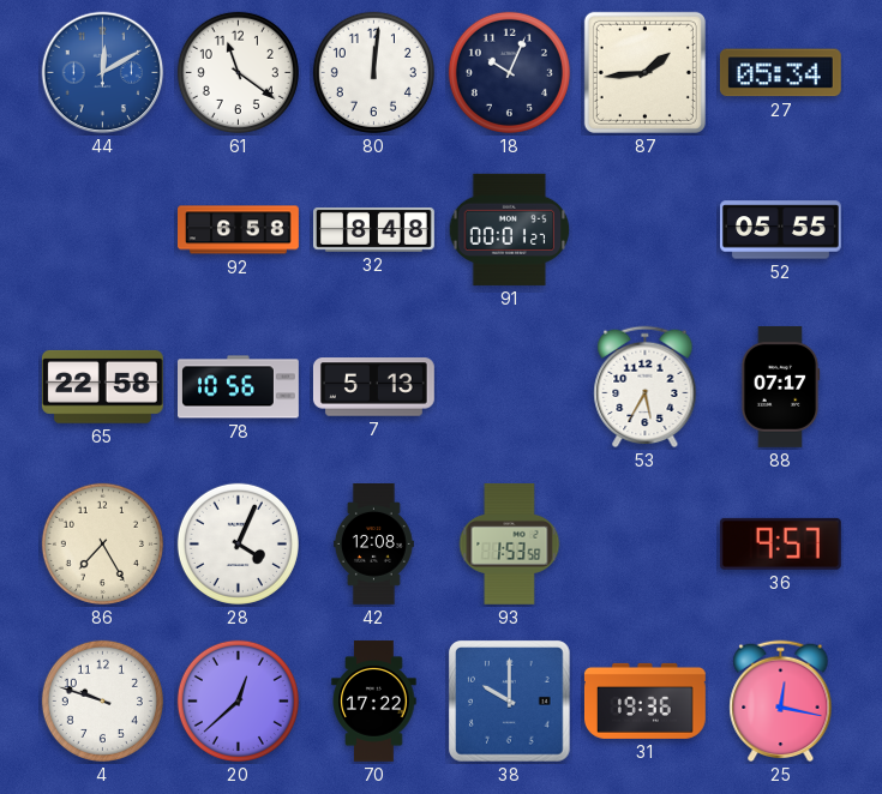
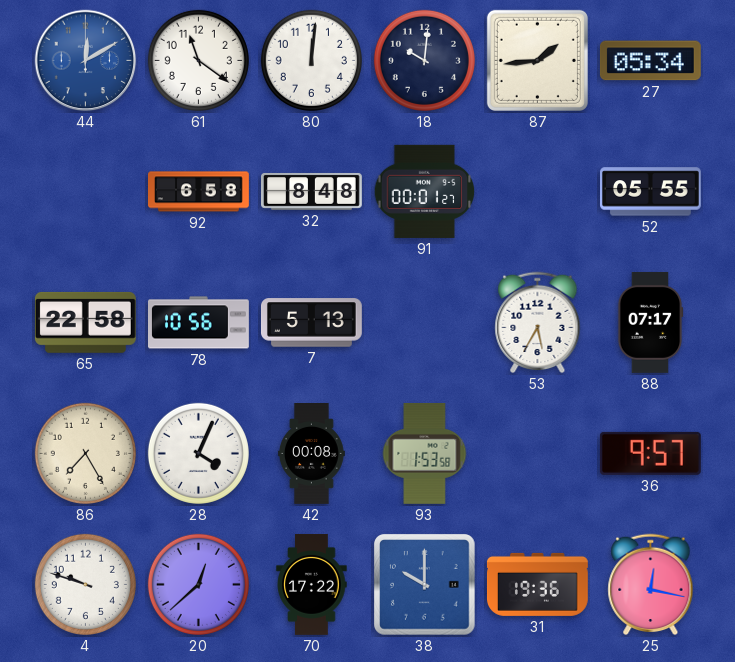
18: 10:04 -> 10:01
42: 12:08 -> 00:08
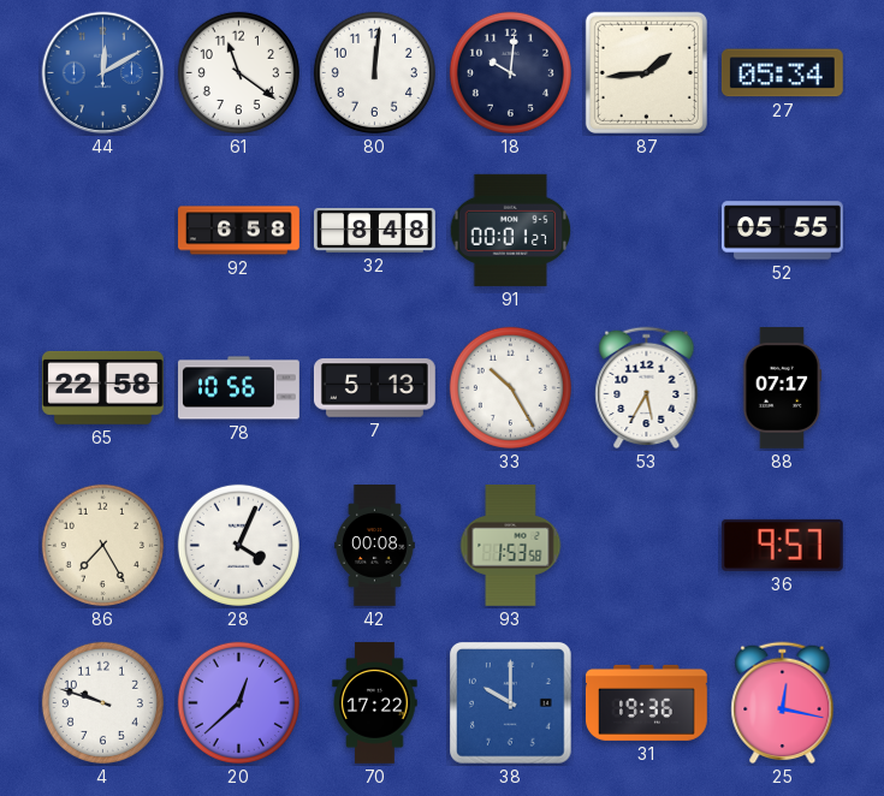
33: none -> 10:25
